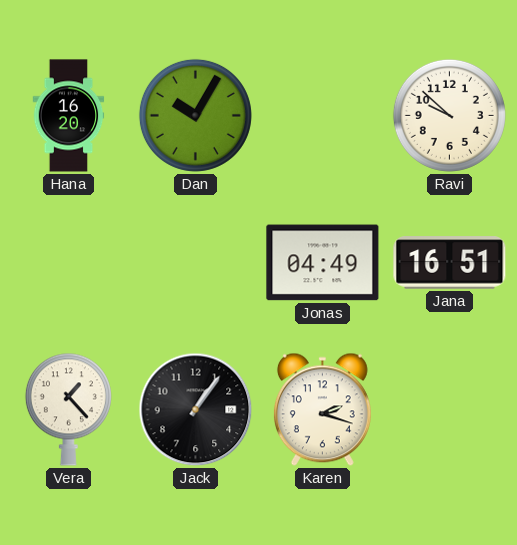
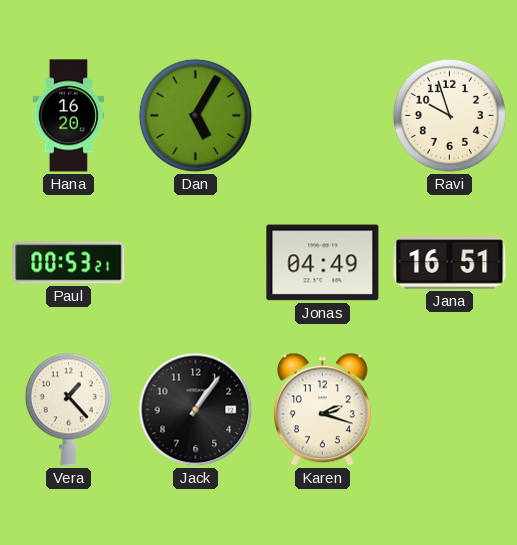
Dan: 10:05 -> 5:05
Ravi: 9:52 -> 9:57
Paul: none -> 00:53
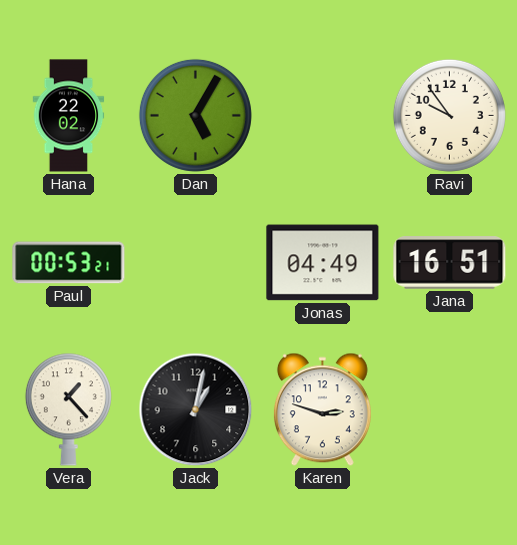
Hana: 16:20 -> 22:02
Ravi: 9:57 -> 9:54
Jack: 1:06 -> 1:02
Karen: 2:18 -> 2:48
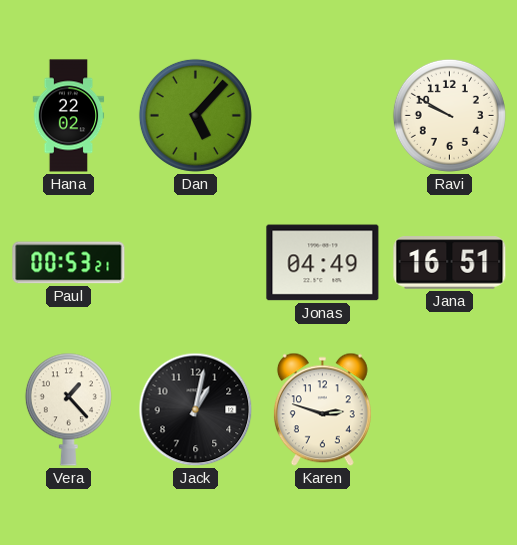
Dan: 5:05 -> 5:07
Ravi: 9:54 -> 9:50
